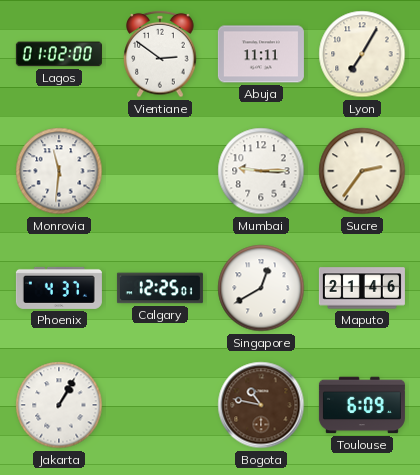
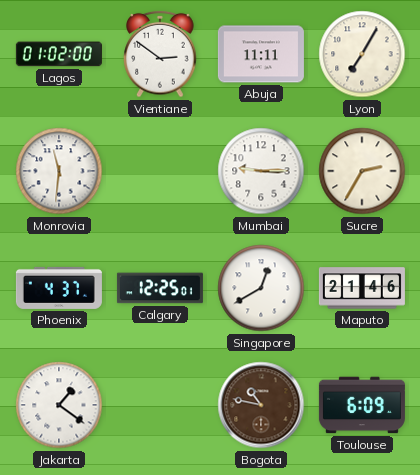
Sucre: 2:36 -> 2:35
Jakarta: 1:05 -> 1:21
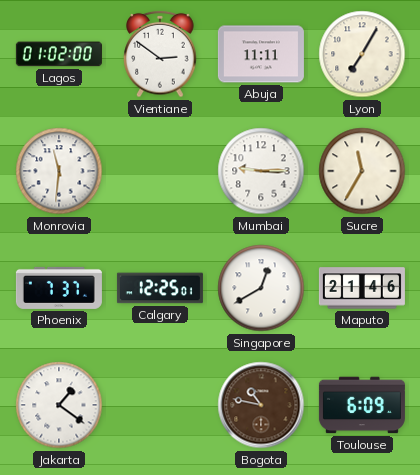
Sucre: 2:35 -> 11:35
Phoenix: 4:37 -> 7:37
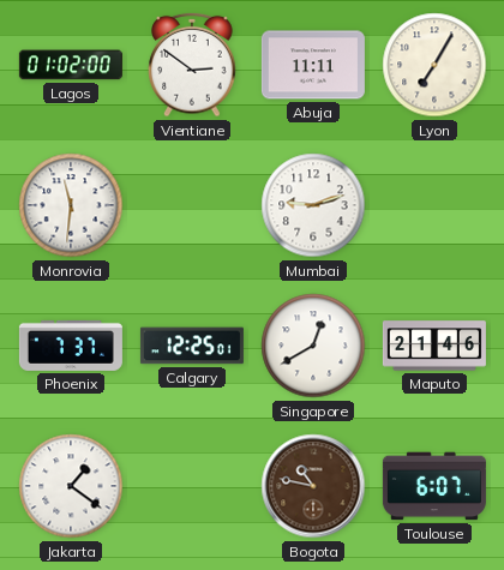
Mumbai: 9:15 -> 9:12
Sucre: 11:35 -> none
Toulouse: 6:09 -> 6:07
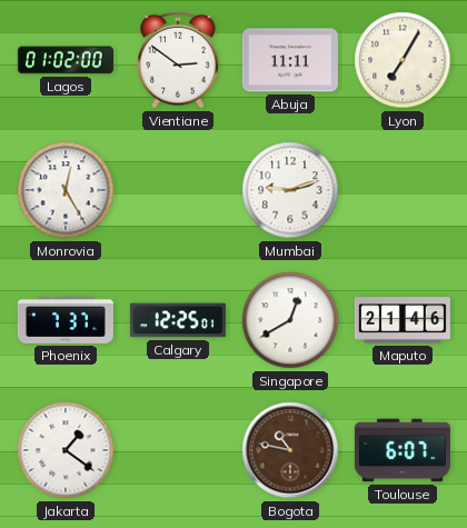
Monrovia: 11:31 -> 12:25
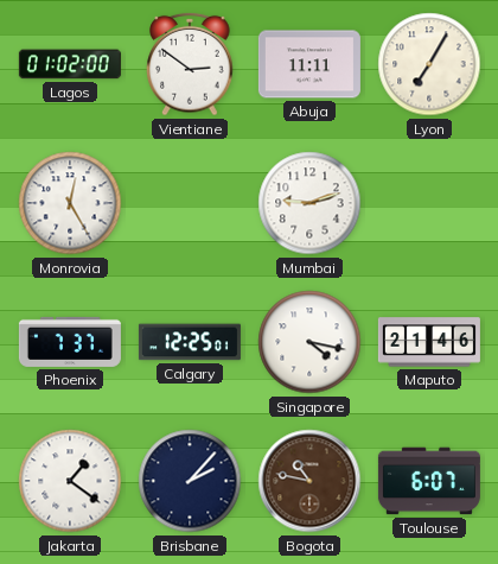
Singapore: 12:40 -> 4:17
Brisbane: none -> 2:07
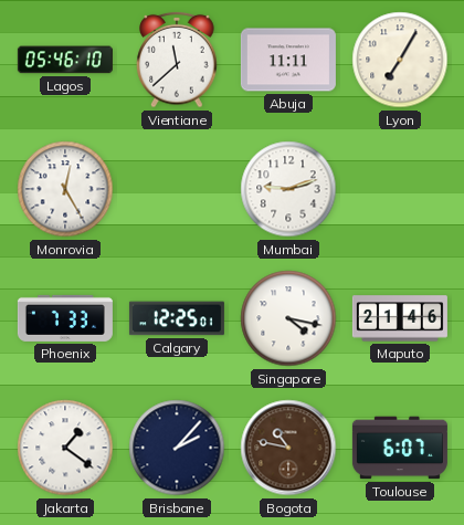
Lagos: 01:02 -> 05:46
Vientiane: 2:51 -> 11:38
Phoenix: 7:37 -> 7:33
